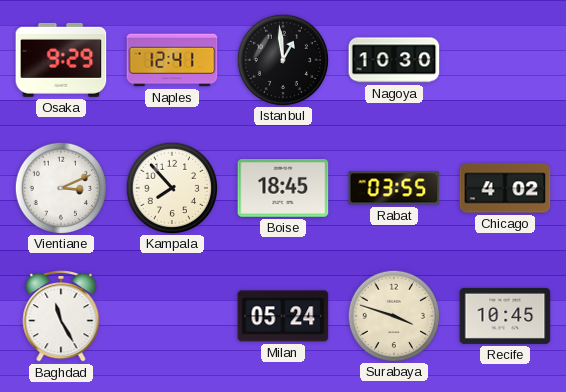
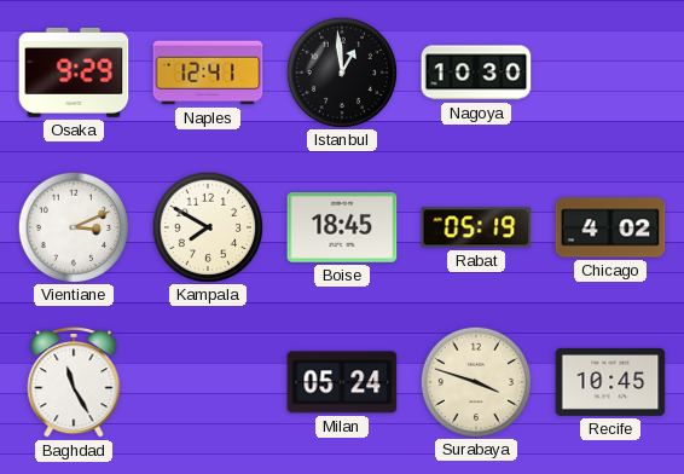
Kampala: 7:53 -> 7:50
Rabat: 03:55 -> 05:19
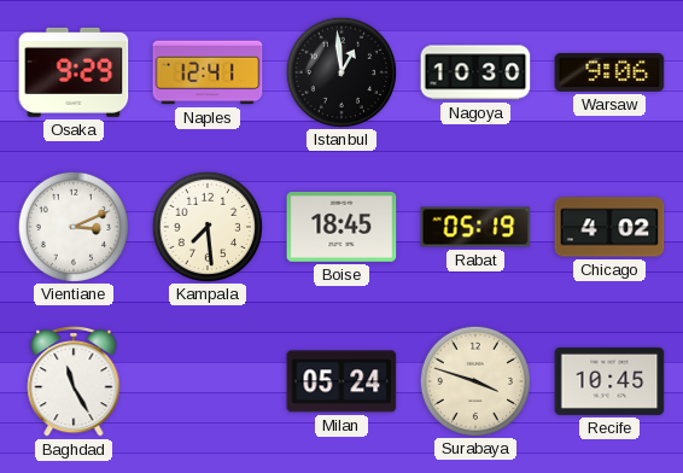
Warsaw: none -> 9:06
Kampala: 7:50 -> 7:29
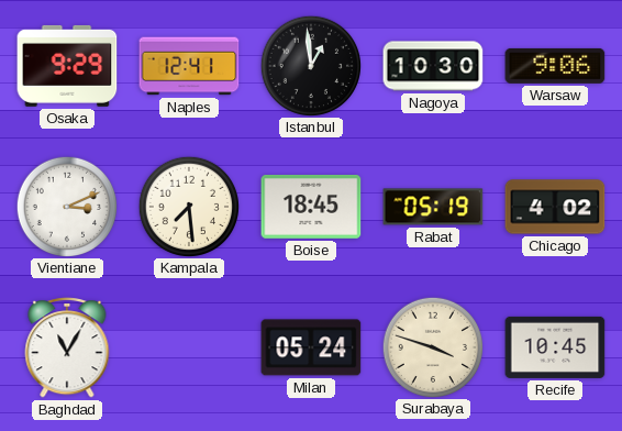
Baghdad: 11:25 -> 11:05
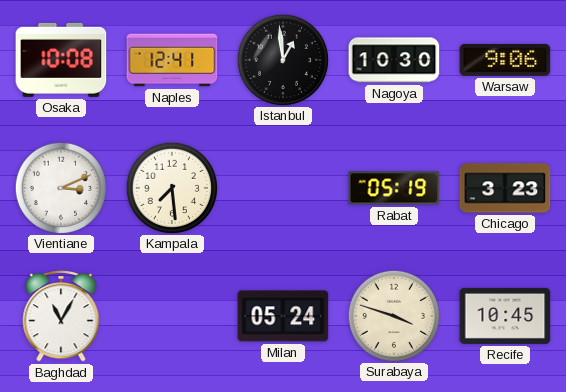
Osaka: 9:29 -> 10:08
Boise: 18:45 -> none
Chicago: 4:02 -> 3:23
